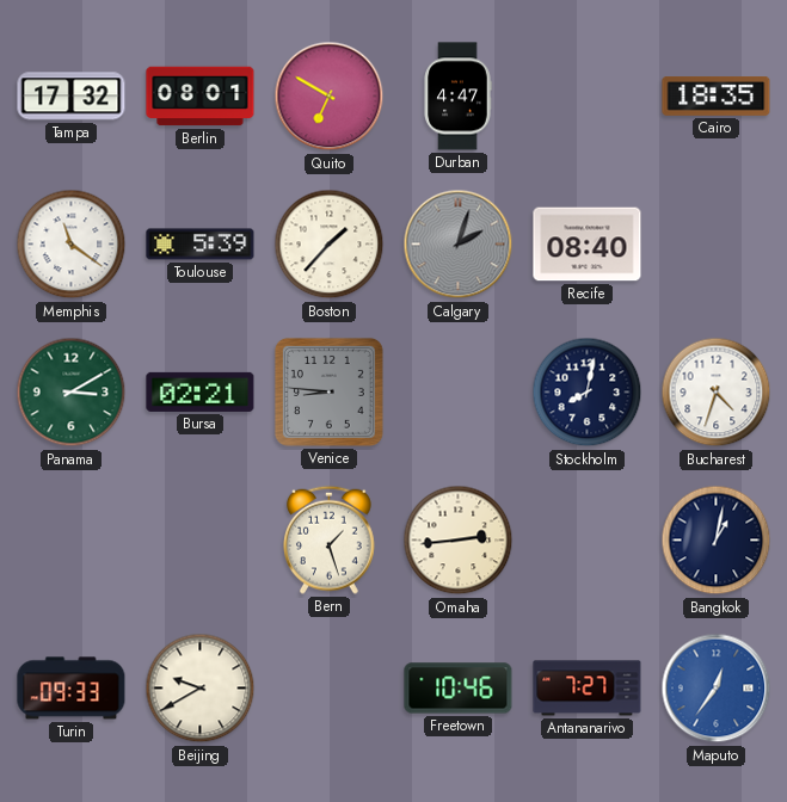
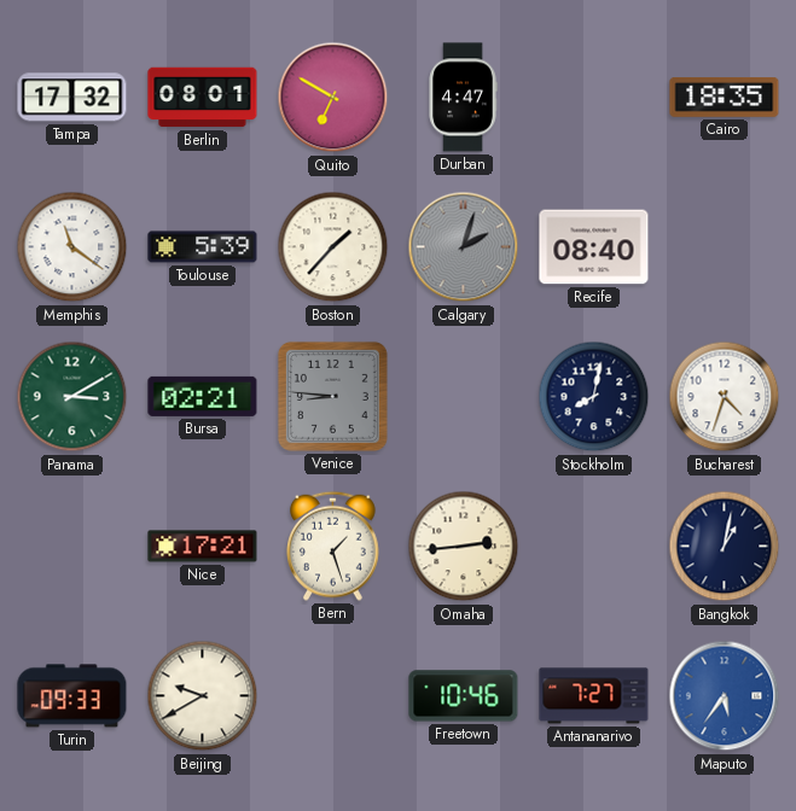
Nice: none -> 17:21
Maputo: 12:36 -> 5:36
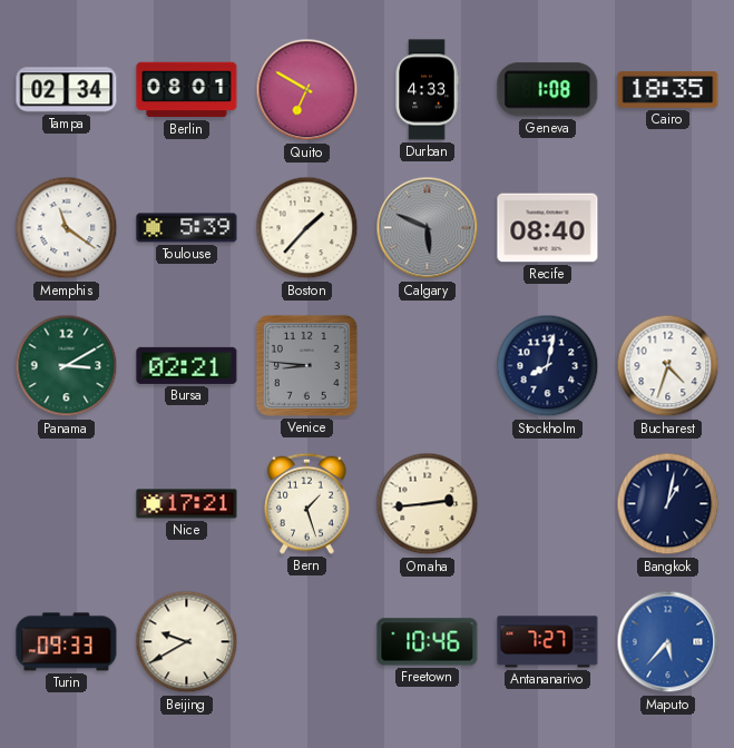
Tampa: 17:32 -> 02:34
Durban: 4:47 -> 4:33
Geneva: none -> 1:08
Calgary: 2:03 -> 5:49
Maputo: 5:36 -> 5:37
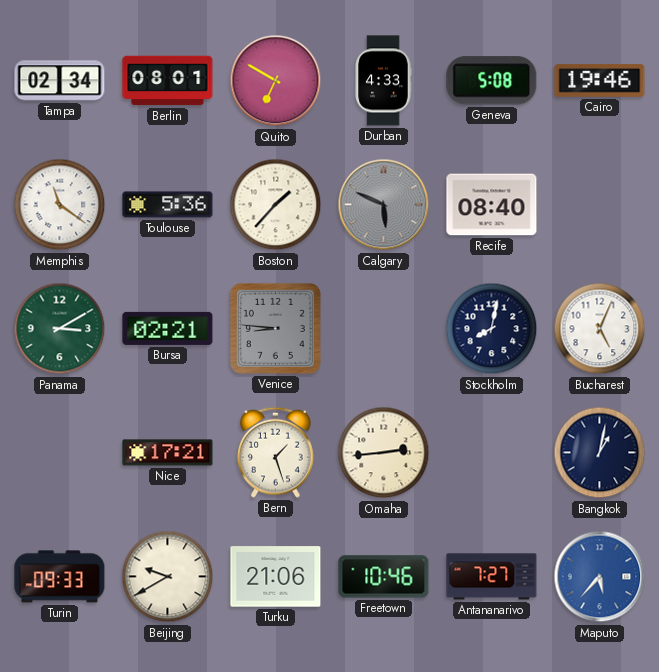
Geneva: 1:08 -> 5:08
Cairo: 18:35 -> 19:46
Toulouse: 5:39 -> 5:36
Bucharest: 4:33 -> 5:04
Turku: none -> 21:06
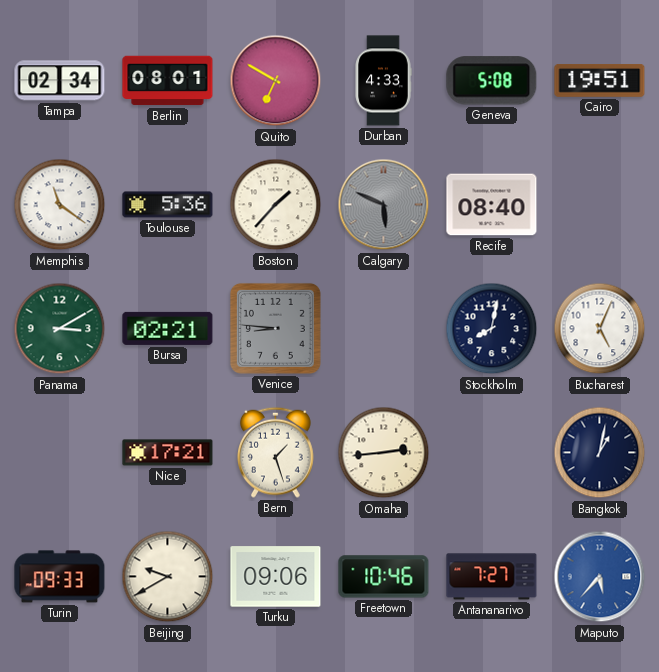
Cairo: 19:46 -> 19:51
Turku: 21:06 -> 09:06
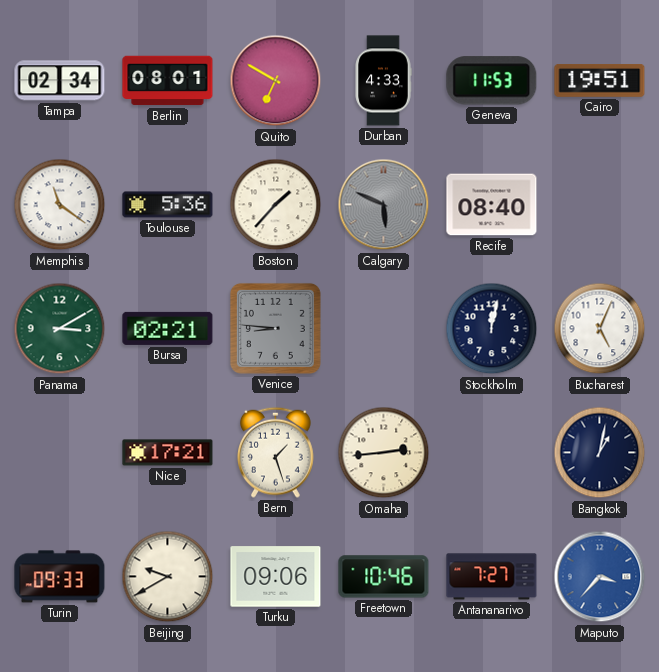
Geneva: 5:08 -> 11:53
Stockholm: 8:02 -> 12:02
Maputo: 5:37 -> 3:37
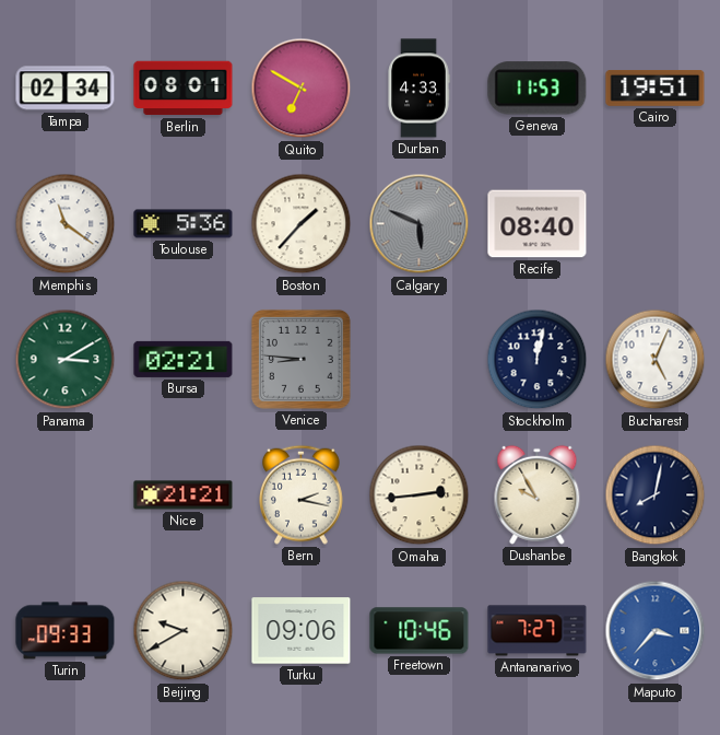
Nice: 17:21 -> 21:21
Bern: 1:27 -> 2:17
Dushanbe: none -> 9:55
Bangkok: 1:02 -> 8:02
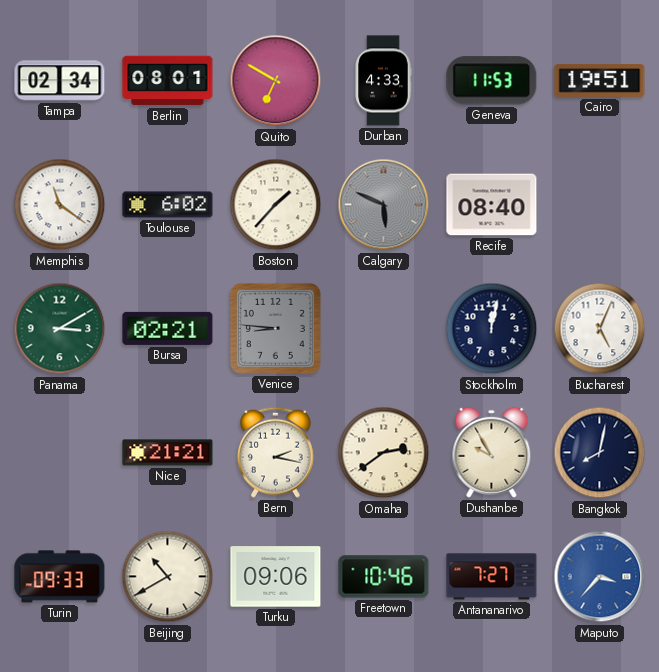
Toulouse: 5:36 -> 6:02
Omaha: 2:44 -> 2:39
Beijing: 9:40 -> 10:40
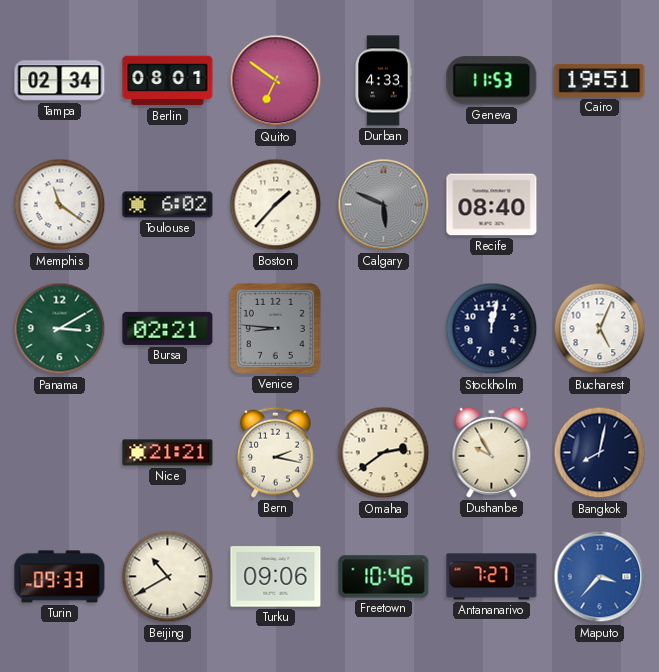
Quito: 6:50 -> 6:51
